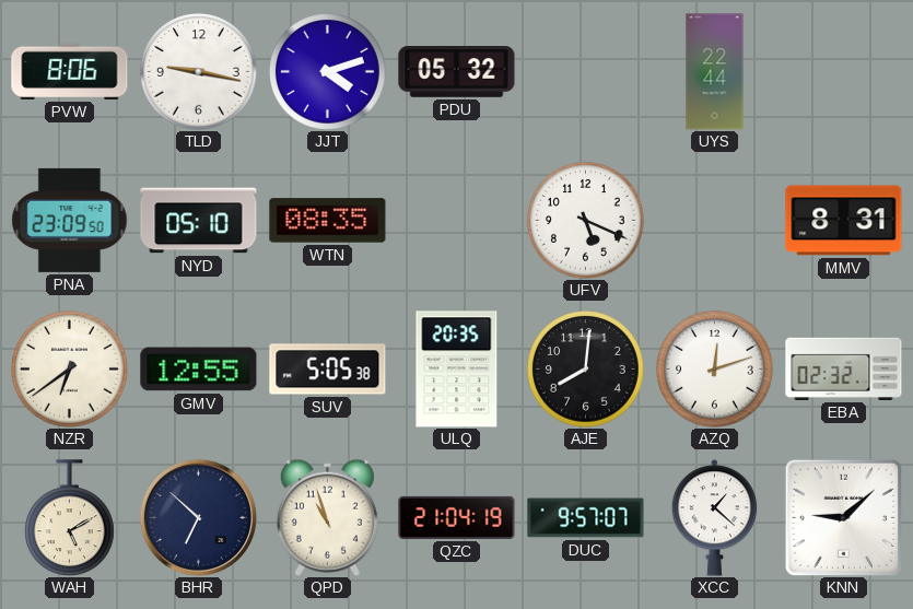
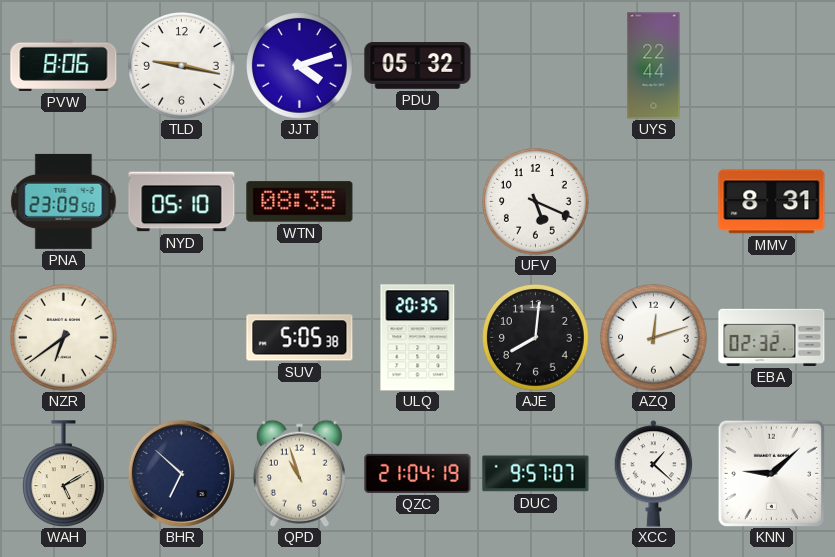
GMV: 12:55 -> none
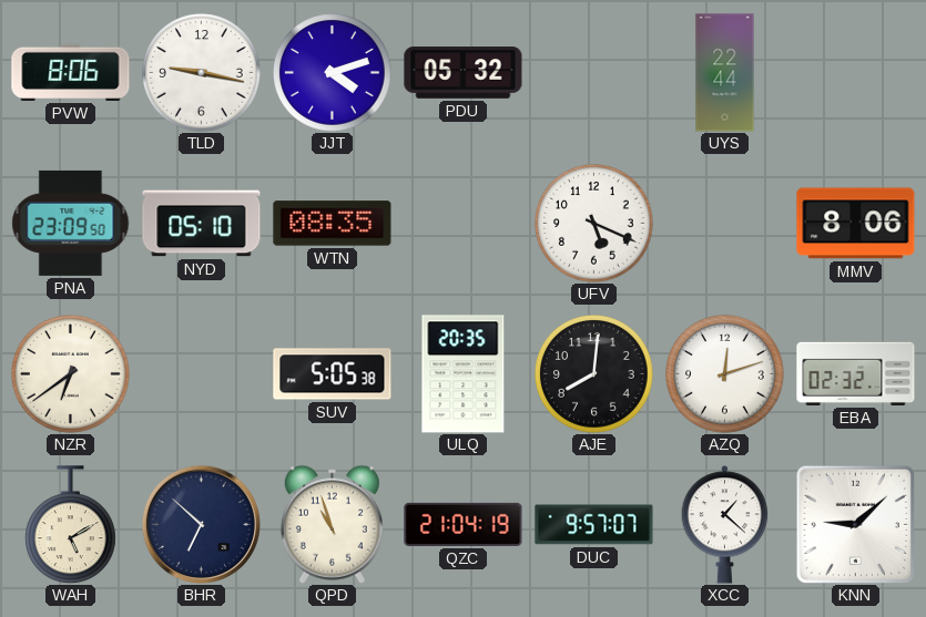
MMV: 8:31 -> 8:06
